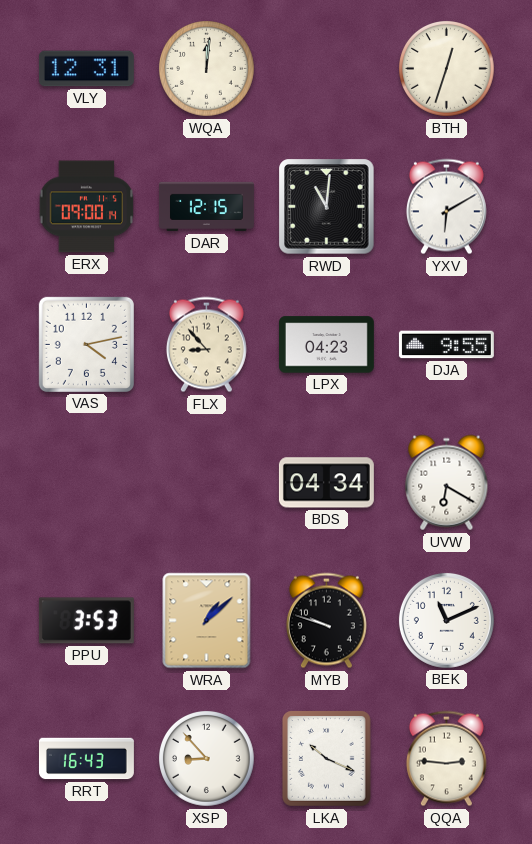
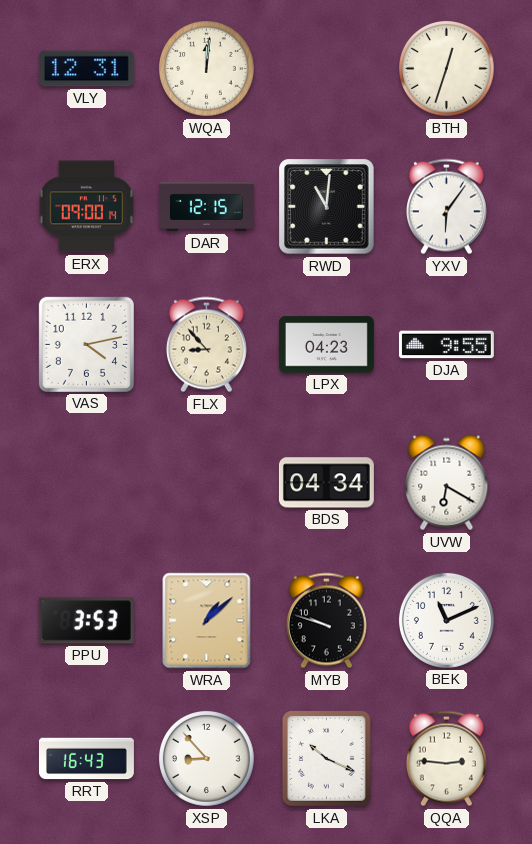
YXV: 6:10 -> 6:06
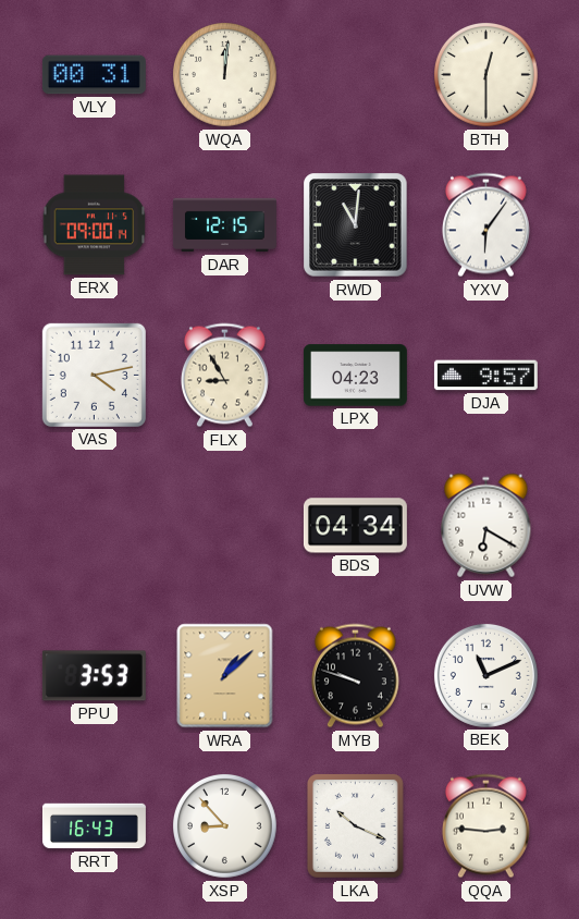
VLY: 12:31 -> 00:31
BTH: 12:33 -> 12:30
FLX: 8:53 -> 8:55
DJA: 9:55 -> 9:57
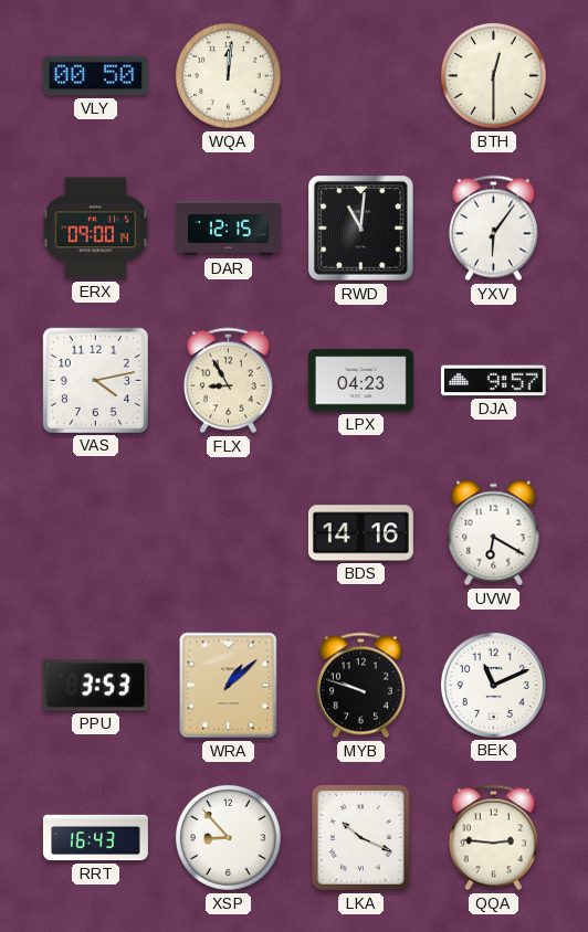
VLY: 00:31 -> 00:50
BDS: 04:34 -> 14:16
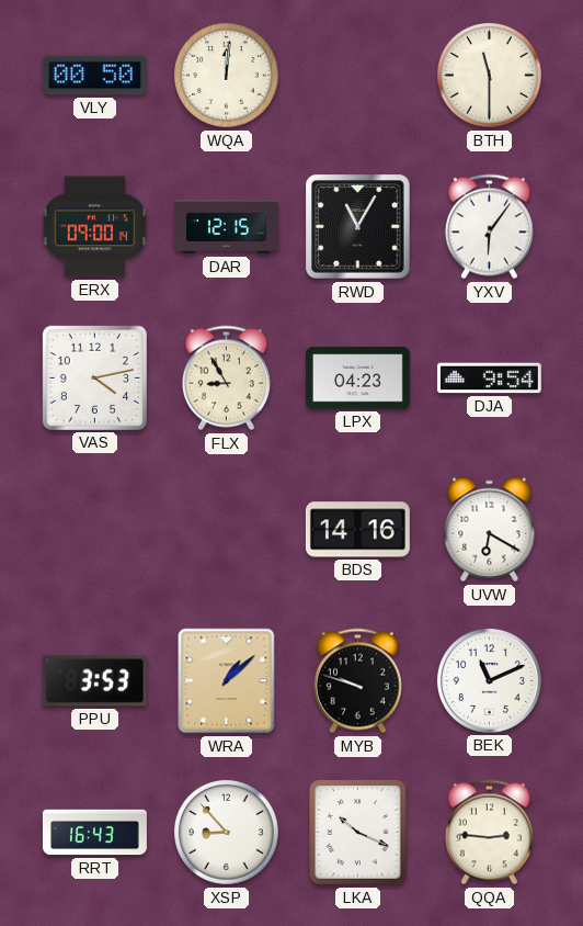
BTH: 12:30 -> 11:30
RWD: 11:01 -> 11:05
DJA: 9:57 -> 9:54
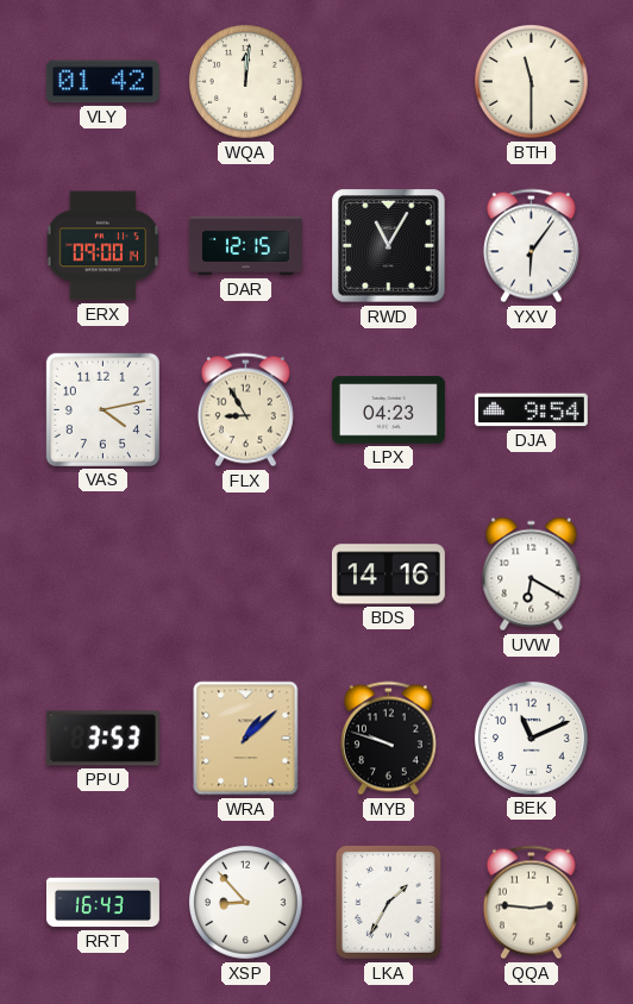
VLY: 00:50 -> 01:42
LKA: 10:19 -> 1:35
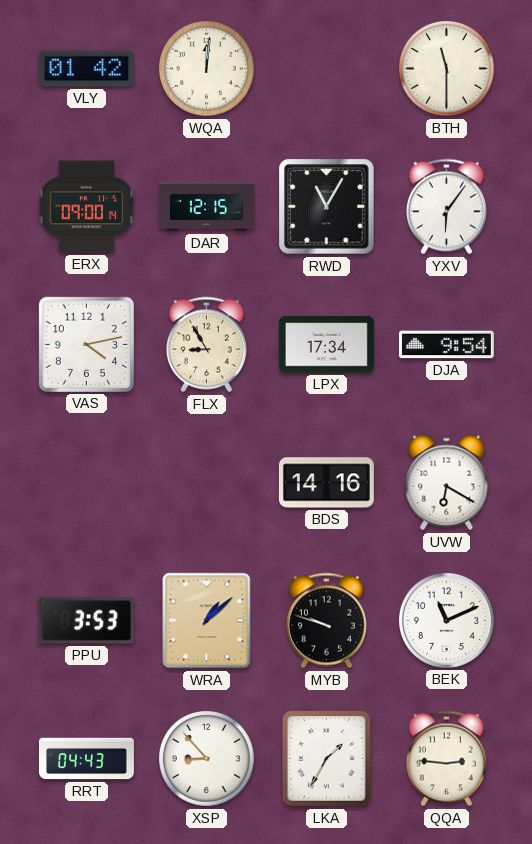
LPX: 04:23 -> 17:34
RRT: 16:43 -> 04:43
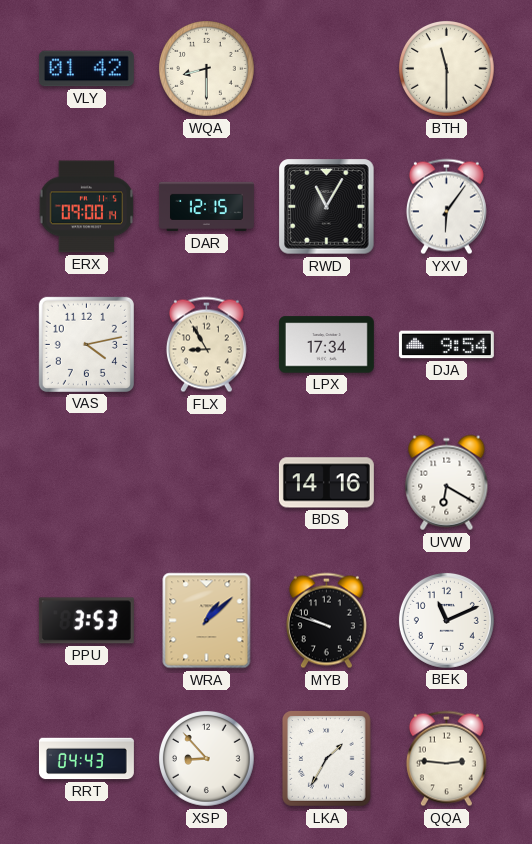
WQA: 12:01 -> 8:30
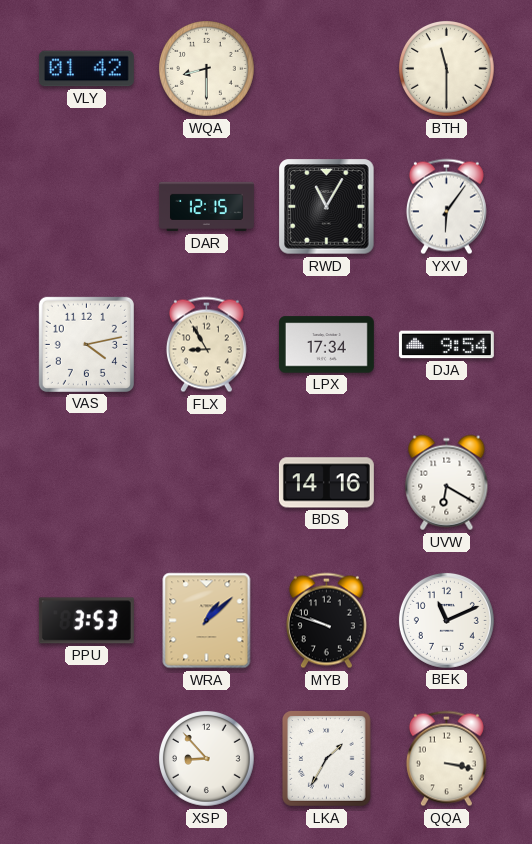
ERX: 09:00 -> none
RRT: 04:43 -> none
QQA: 2:46 -> 3:17
